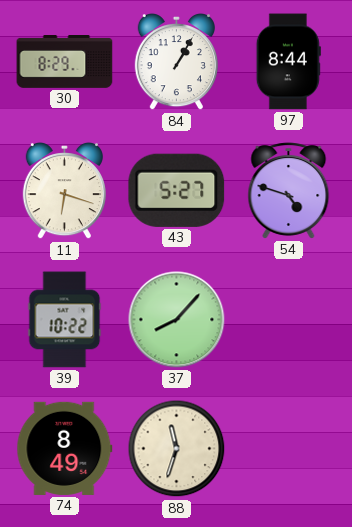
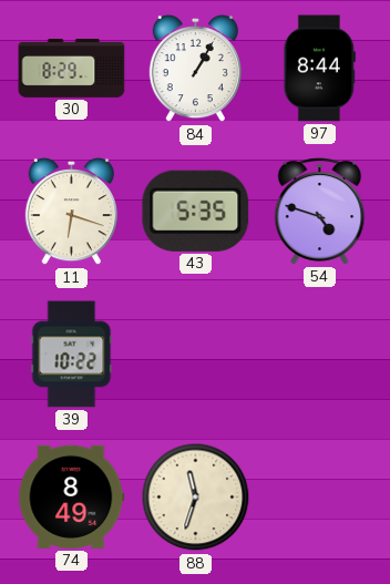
43: 5:27 -> 5:35
37: 8:07 -> none
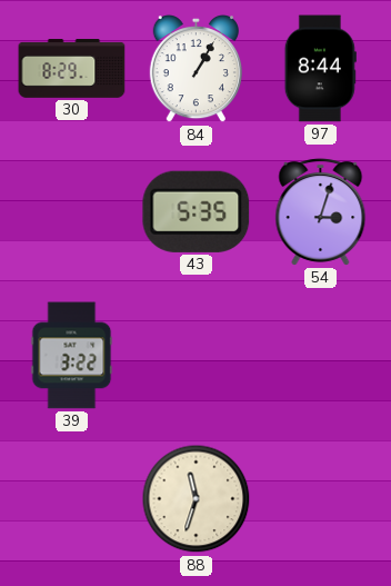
11: 6:18 -> none
54: 4:48 -> 3:03
39: 10:22 -> 3:22
74: 8:49 -> none
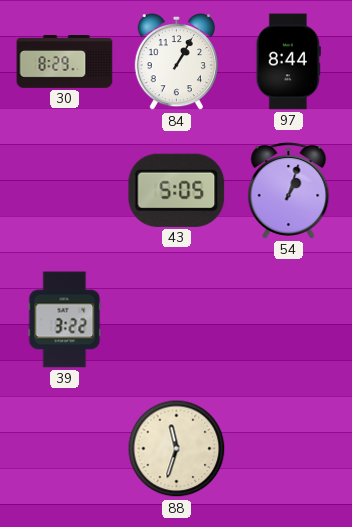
43: 5:35 -> 5:05
54: 3:03 -> 1:03
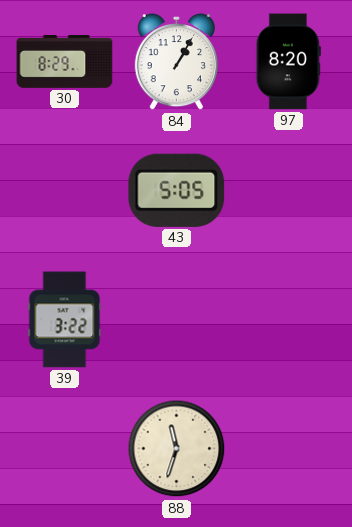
97: 8:44 -> 8:20
54: 1:03 -> none
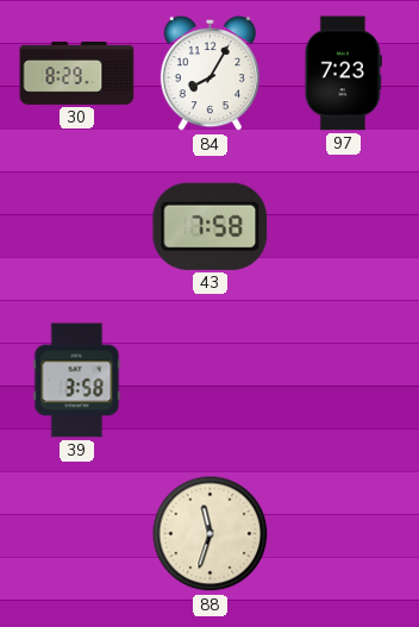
84: 1:05 -> 8:05
97: 8:20 -> 7:23
43: 5:05 -> 7:58
39: 3:22 -> 3:58
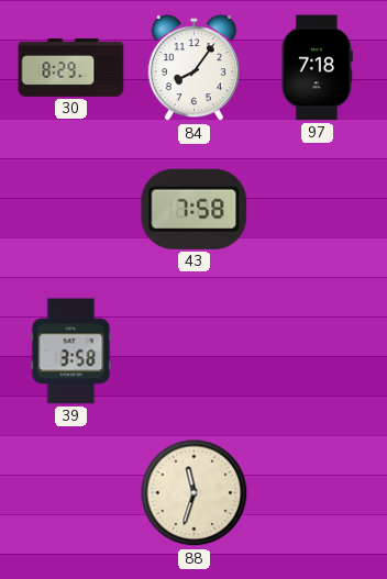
84: 8:05 -> 8:06
97: 7:23 -> 7:18
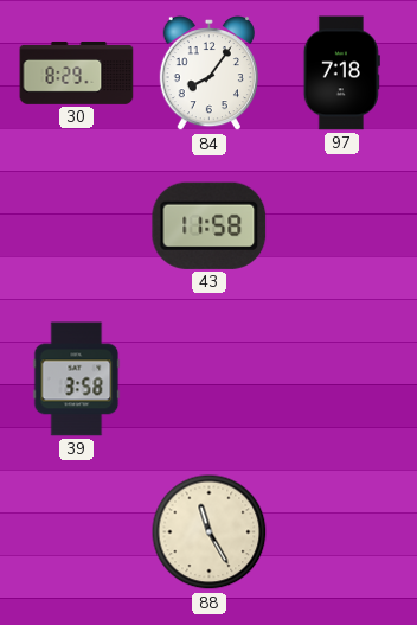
43: 7:58 -> 11:58
88: 11:33 -> 11:25
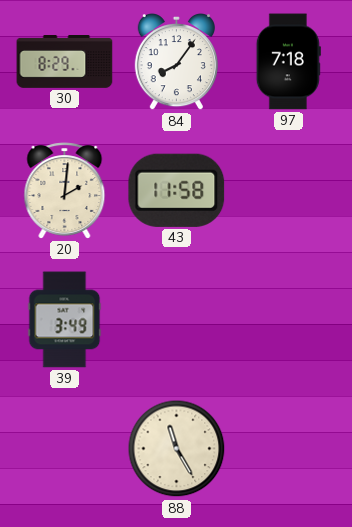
20: none -> 2:01
39: 3:58 -> 3:49
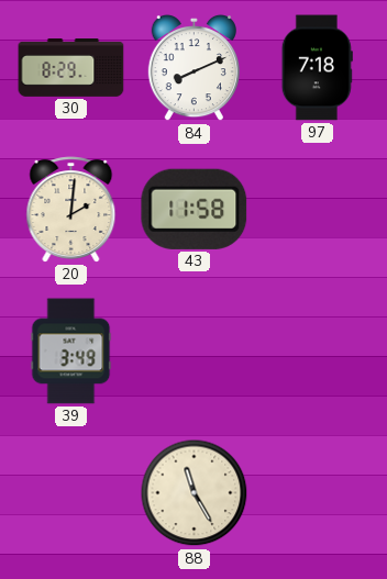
84: 8:06 -> 8:11
